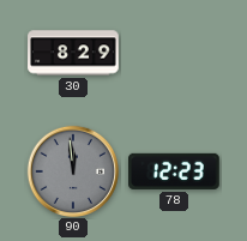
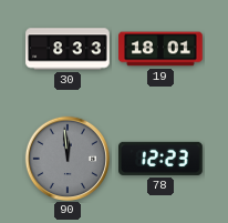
30: 8:29 -> 8:33
19: none -> 18:01
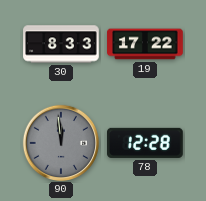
19: 18:01 -> 17:22
78: 12:23 -> 12:28
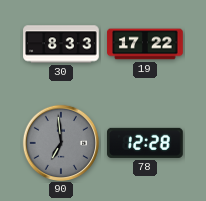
90: 11:59 -> 6:59
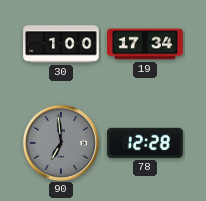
30: 8:33 -> 1:00
19: 17:22 -> 17:34
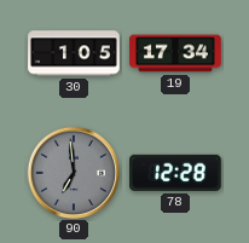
30: 1:00 -> 1:05
